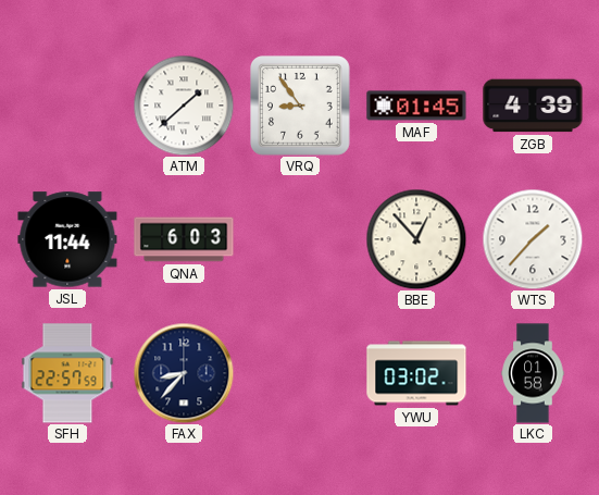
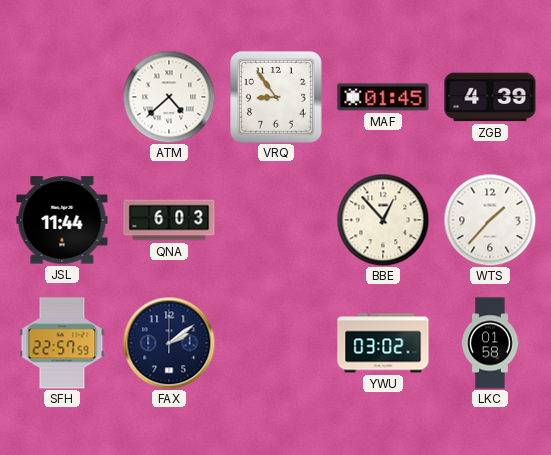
ATM: 1:38 -> 4:38
FAX: 8:37 -> 2:09
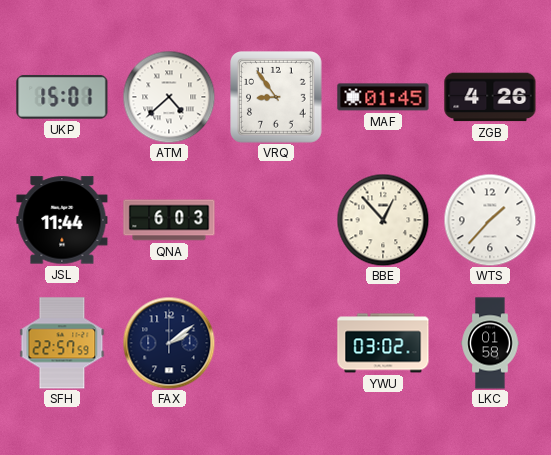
UKP: none -> 15:01
ZGB: 4:39 -> 4:26
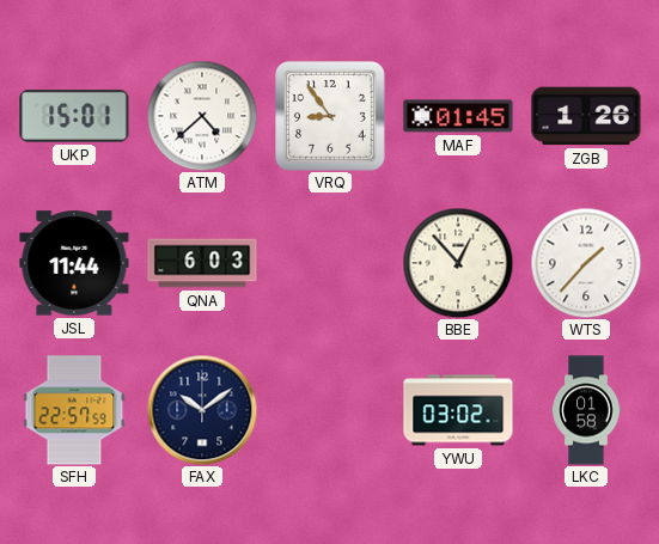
ZGB: 4:26 -> 1:26
FAX: 2:09 -> 10:09
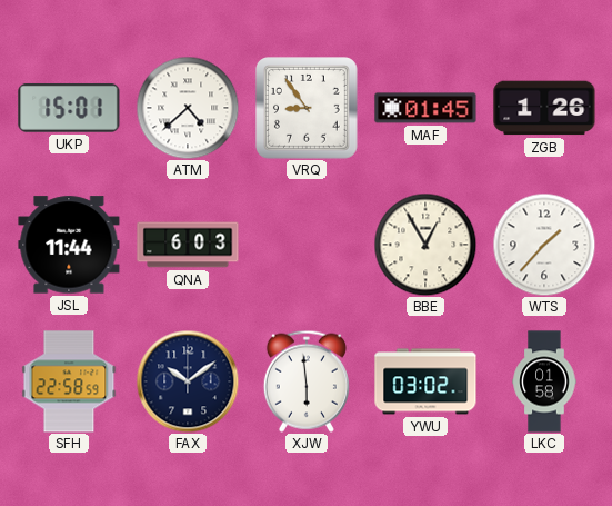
BBE: 12:53 -> 12:55
SFH: 22:57 -> 22:58
XJW: none -> 5:59
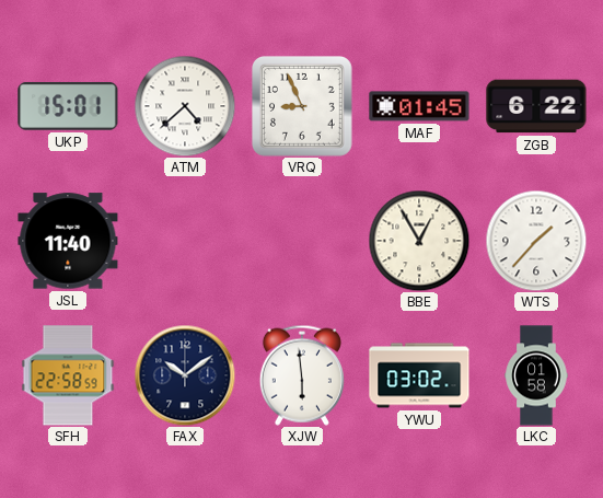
VRQ: 8:54 -> 8:56
ZGB: 1:26 -> 6:22
JSL: 11:44 -> 11:40
QNA: 6:03 -> none
